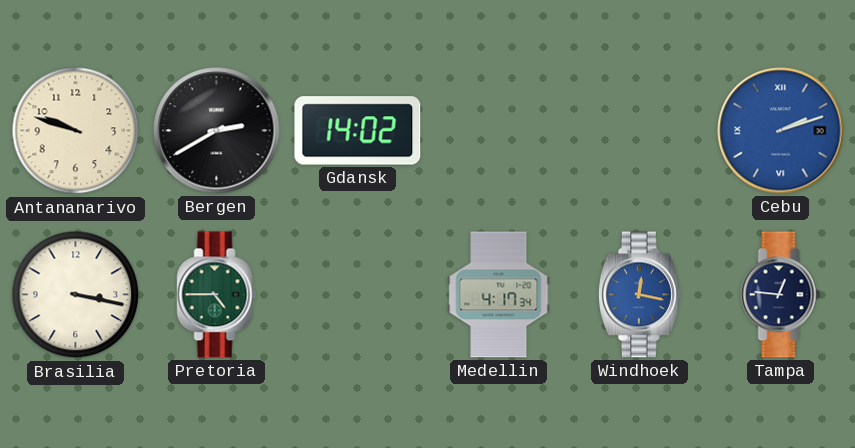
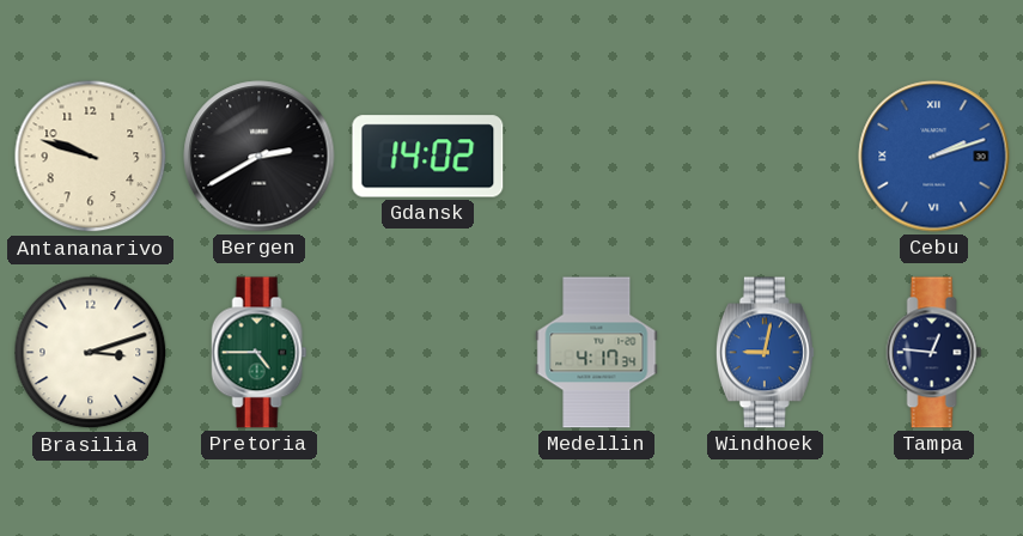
Brasilia: 3:17 -> 3:12
Windhoek: 12:17 -> 9:02
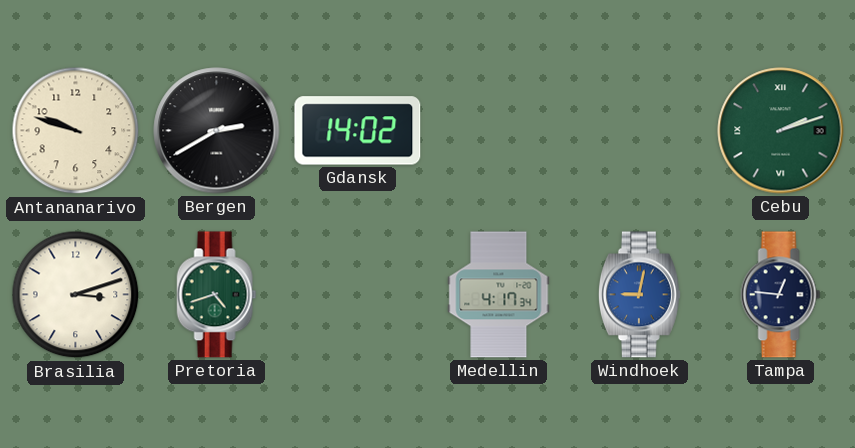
Cebu dial: blue -> green
Pretoria: 4:45 -> 4:42
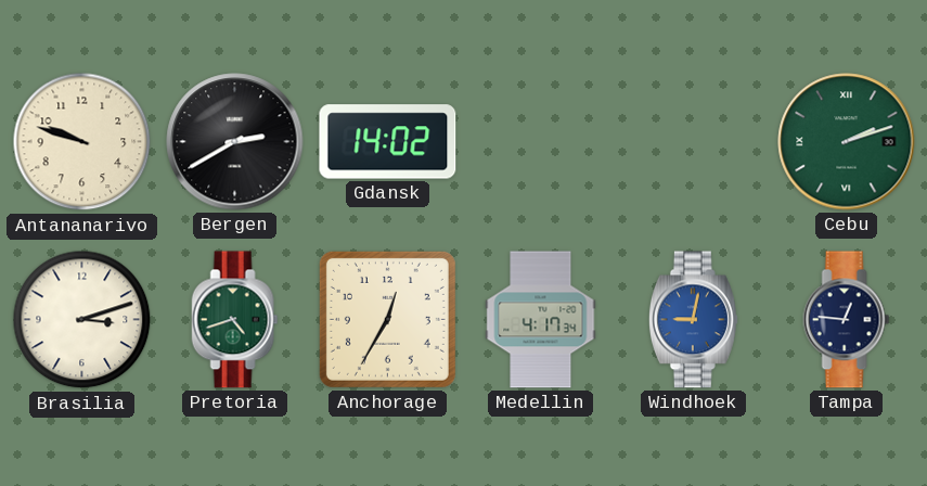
Anchorage: none -> 12:35
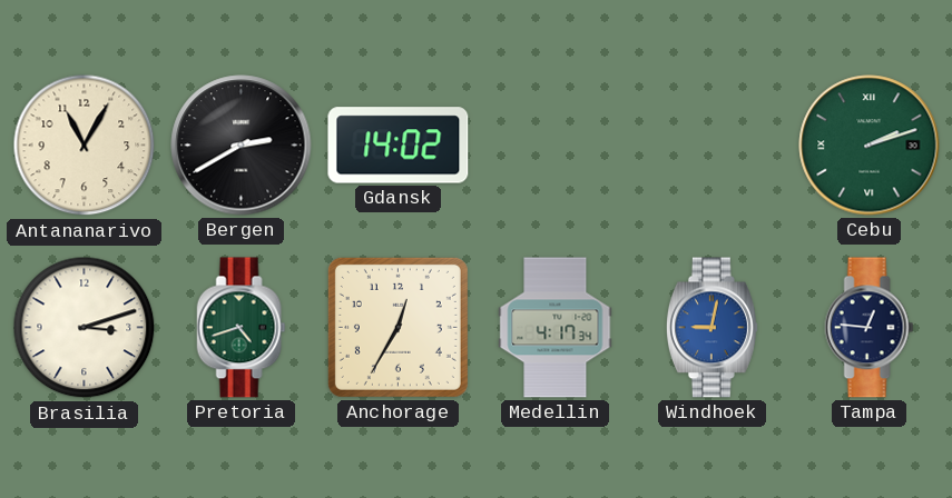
Antananarivo: 9:48 -> 11:05
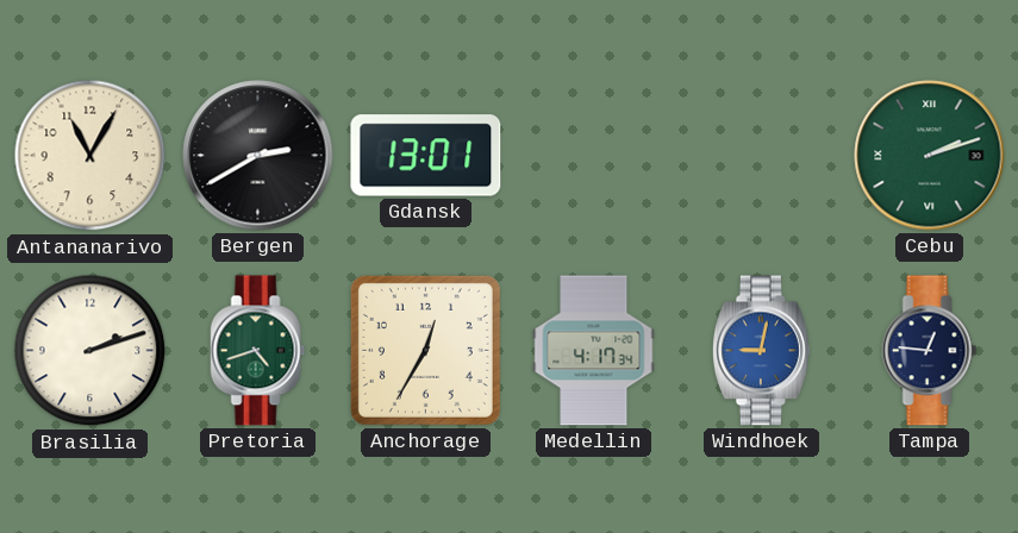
Gdansk: 14:02 -> 13:01
Brasilia: 3:12 -> 2:12
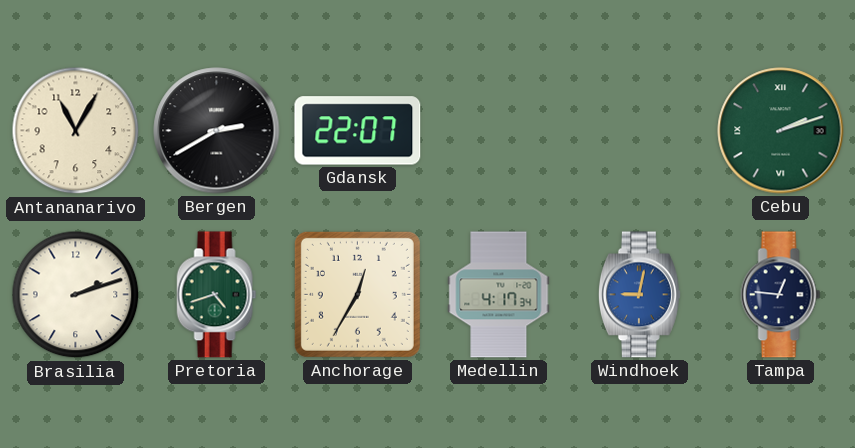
Gdansk: 13:01 -> 22:07
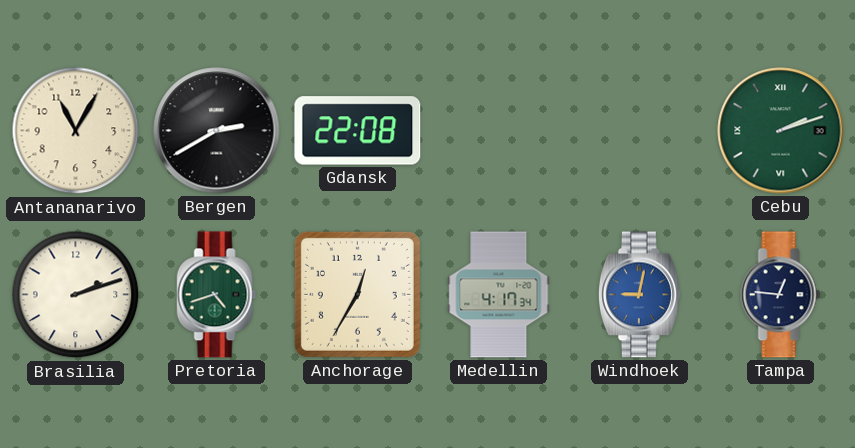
Gdansk: 22:07 -> 22:08
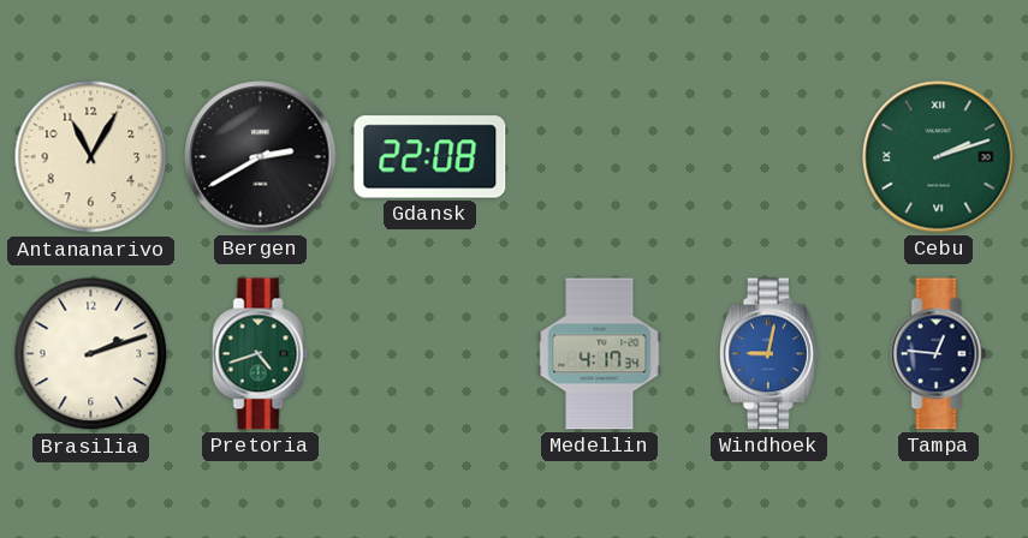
Anchorage: 12:35 -> none
